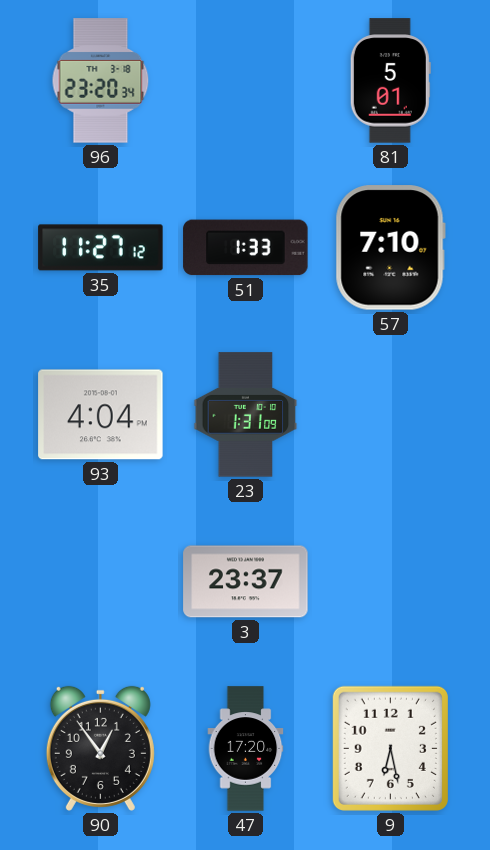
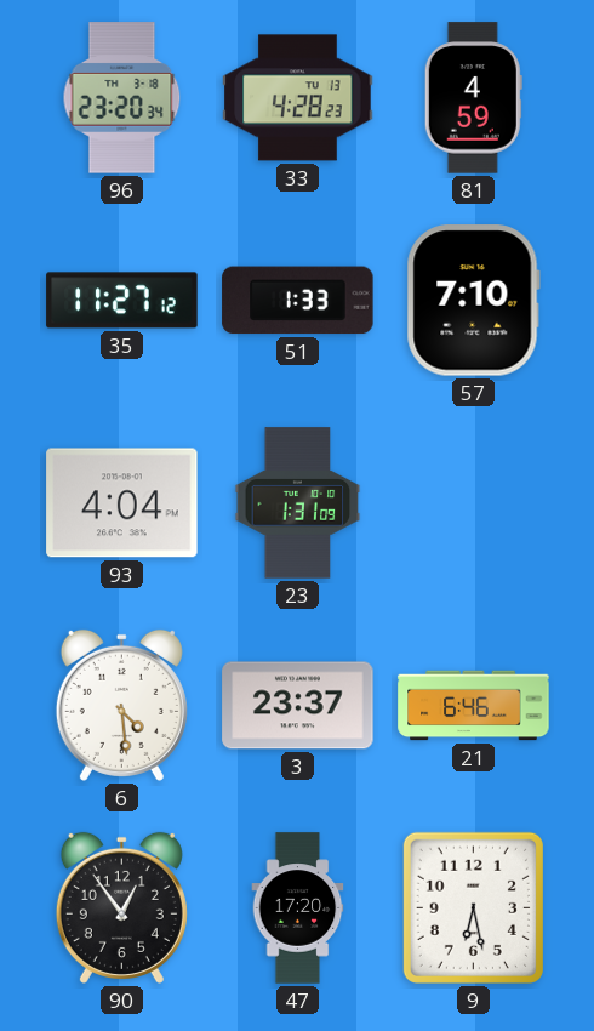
33: none -> 4:28
81: 5:01 -> 4:59
6: none -> 4:29
21: none -> 6:46
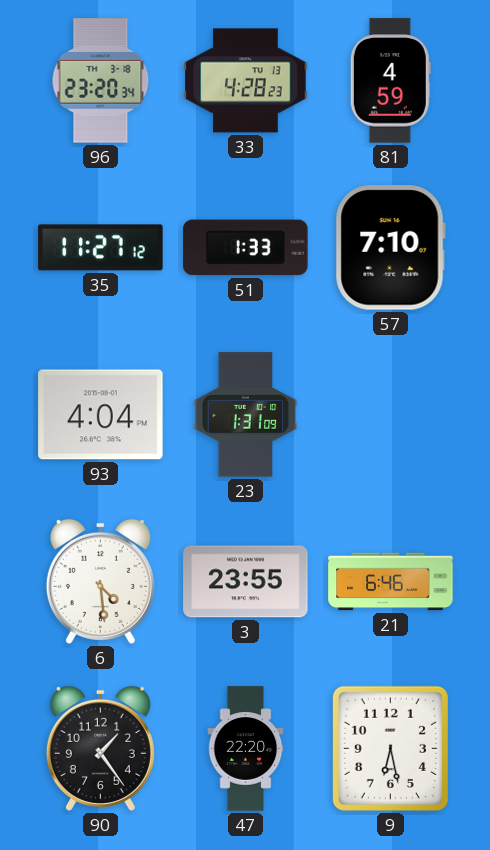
3: 23:37 -> 23:55
90: 12:54 -> 1:24
47: 17:20 -> 22:20
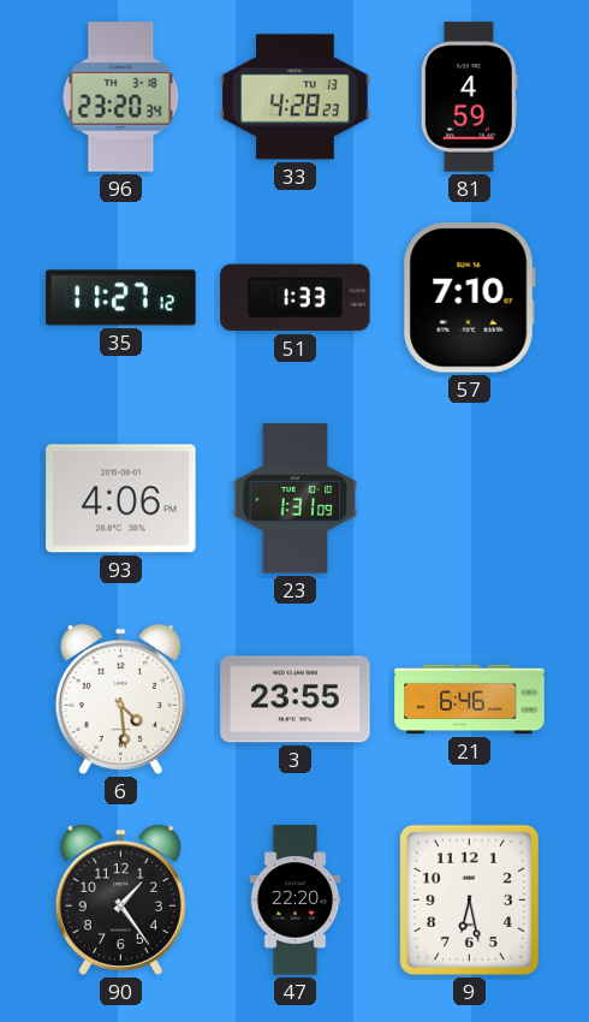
93: 4:04 -> 4:06
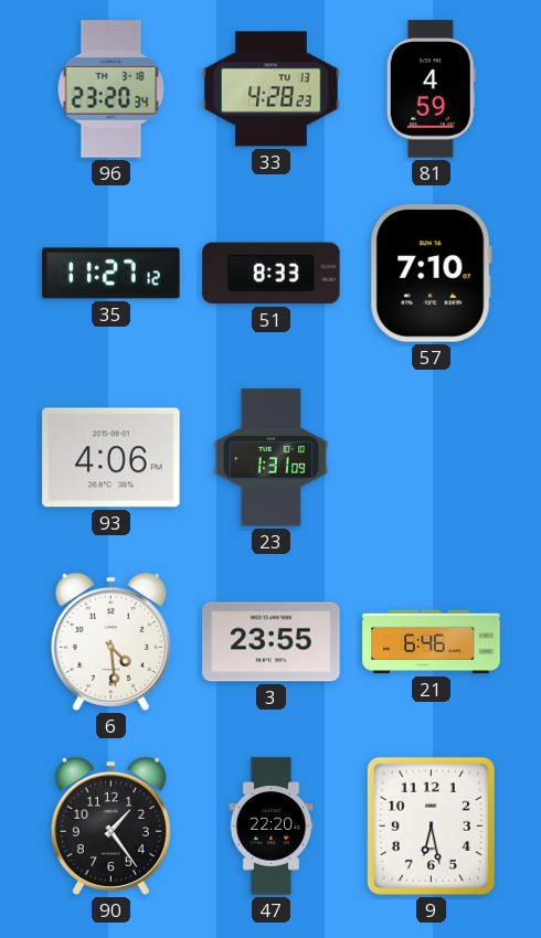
51: 1:33 -> 8:33
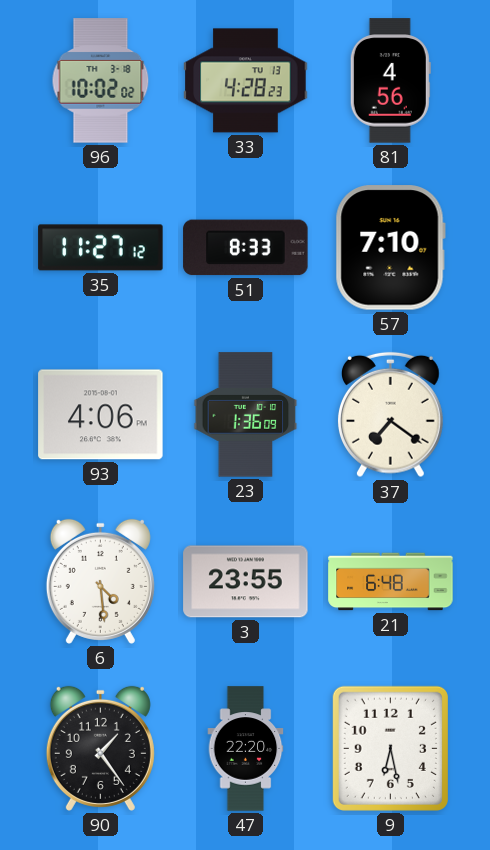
96: 23:20 -> 10:02
81: 4:59 -> 4:56
23: 1:31 -> 1:36
37: none -> 7:21
21: 6:46 -> 6:48
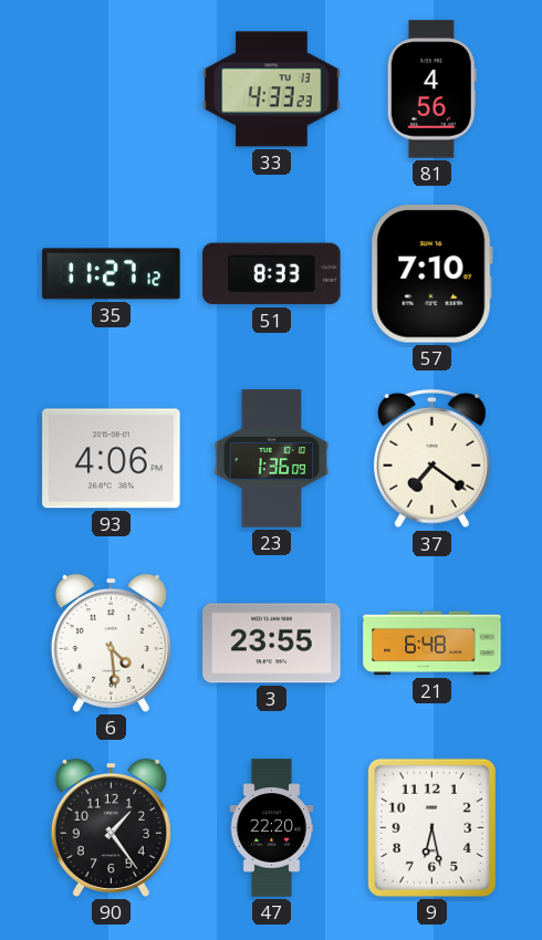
96: 10:02 -> none
33: 4:28 -> 4:33
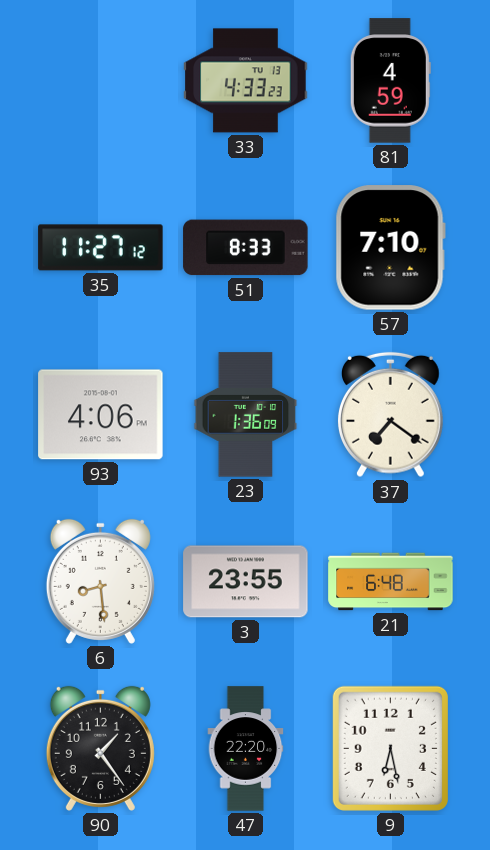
81: 4:56 -> 4:59
6: 4:29 -> 8:29
